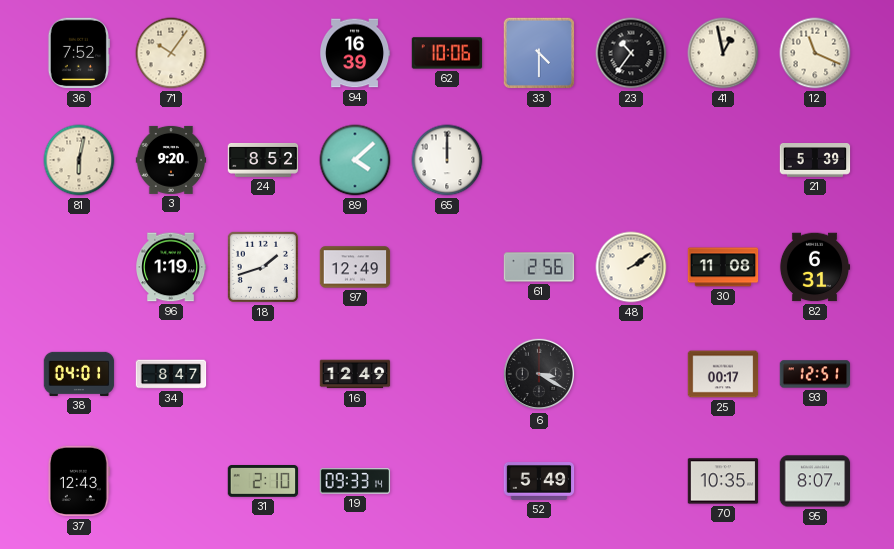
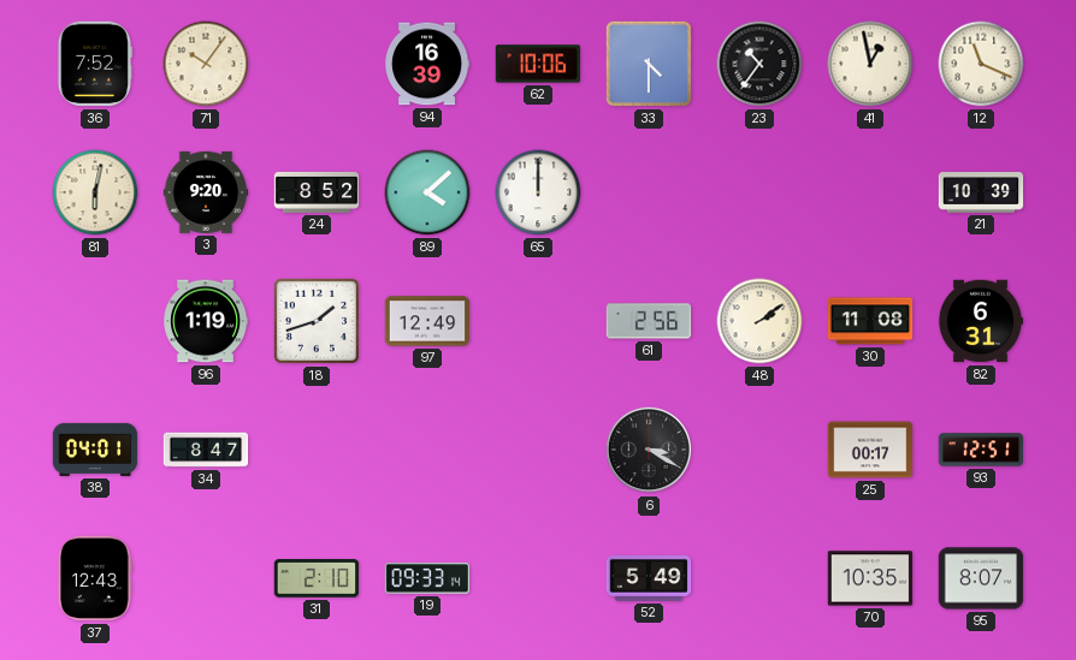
21: 5:39 -> 10:39
16: 12:49 -> none
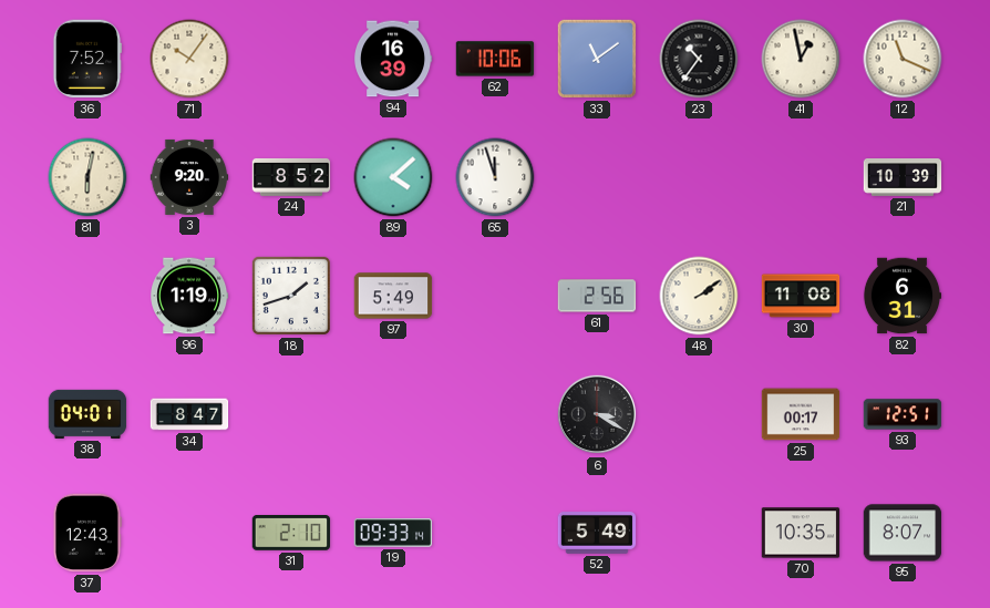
33: 4:30 -> 11:09
65: 12:00 -> 11:57
97: 12:49 -> 5:49
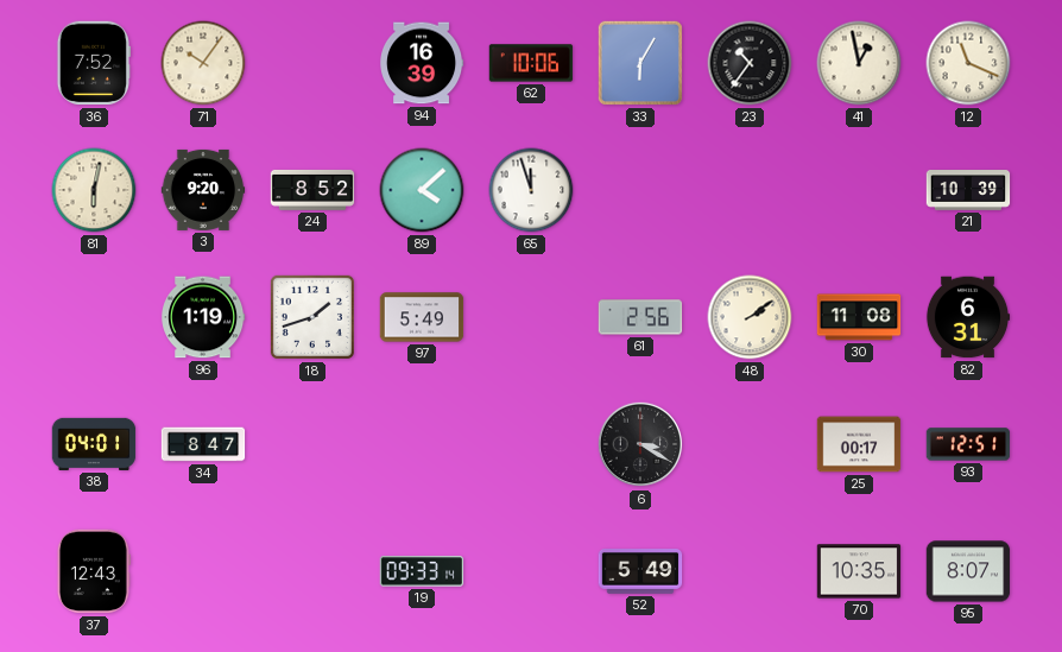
33: 11:09 -> 6:05
31: 2:10 -> none
